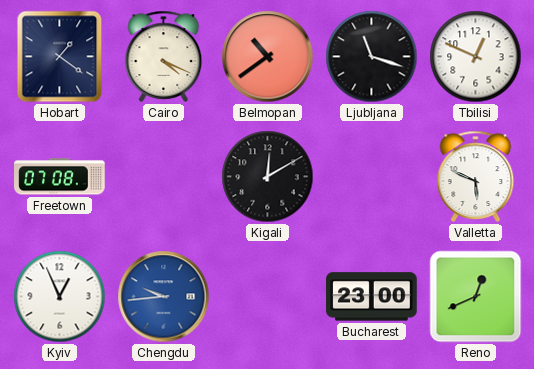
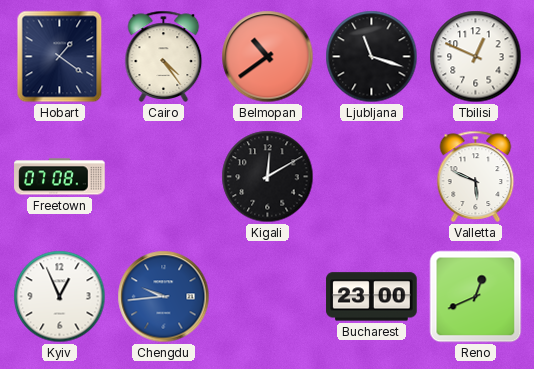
Cairo: 4:19 -> 4:24
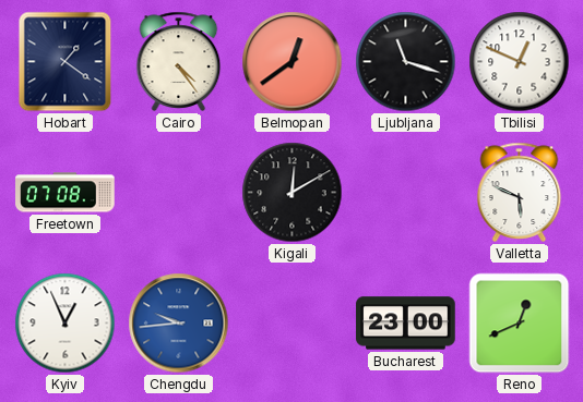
Belmopan: 10:39 -> 12:39
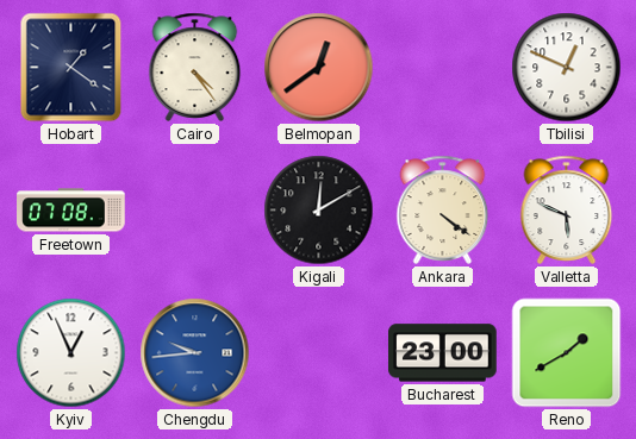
Ljubljana: 11:18 -> none
Ankara: none -> 4:21
Reno: 12:41 -> 1:40
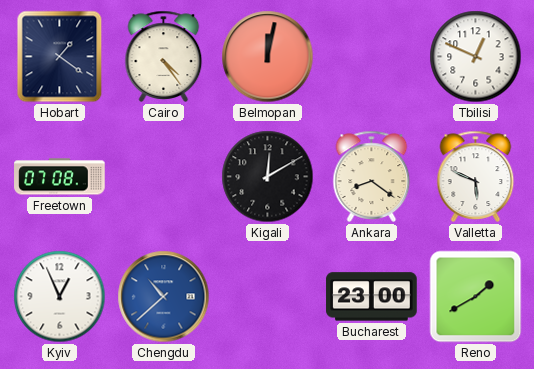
Belmopan: 12:39 -> 12:02
Ankara: 4:21 -> 8:21
Chengdu: 9:44 -> 10:38
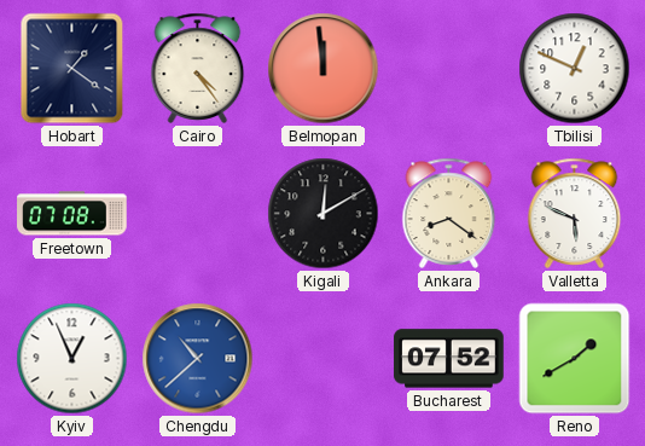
Belmopan: 12:02 -> 11:59
Bucharest: 23:00 -> 07:52
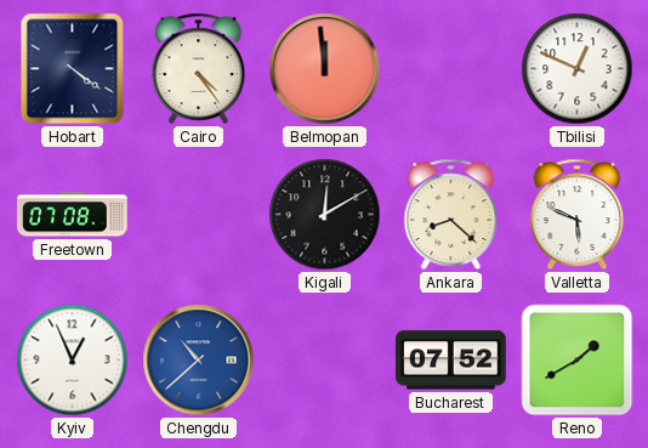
Hobart: 1:21 -> 4:21
Ankara: 8:21 -> 8:22
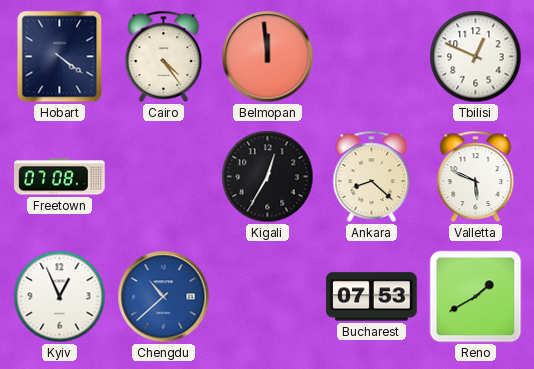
Kigali: 12:10 -> 12:35
Bucharest: 07:52 -> 07:53
